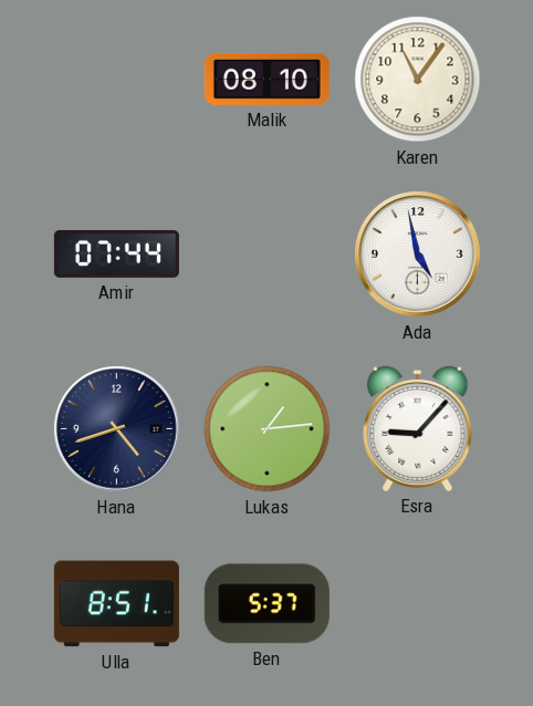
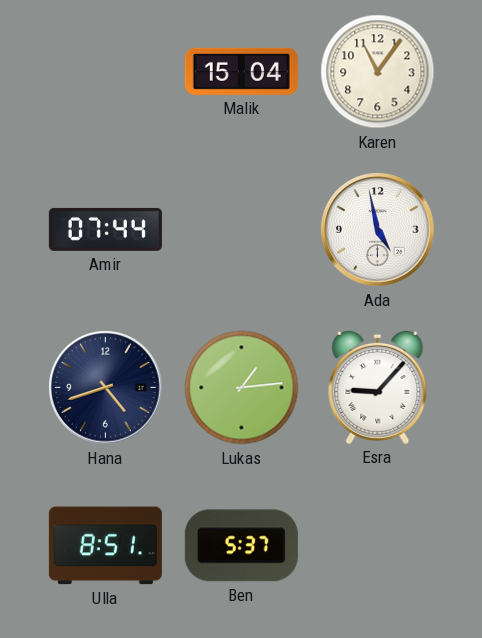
Malik: 08:10 -> 15:04
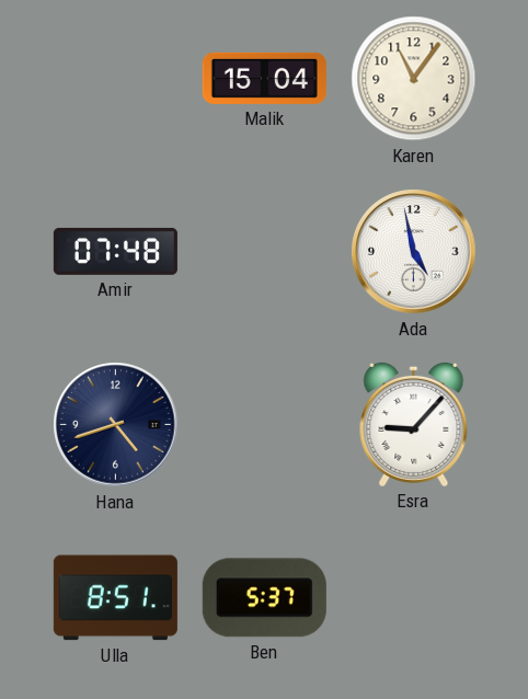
Amir: 07:44 -> 07:48
Lukas: 1:14 -> none
